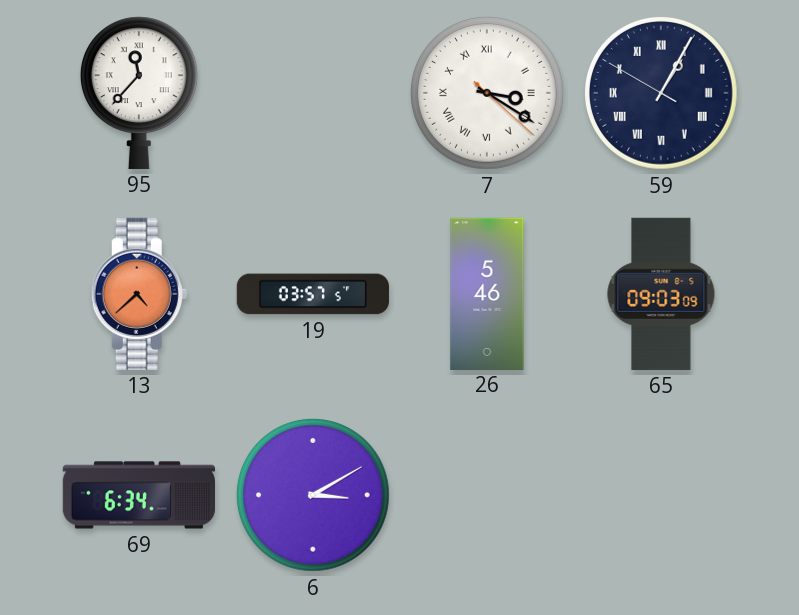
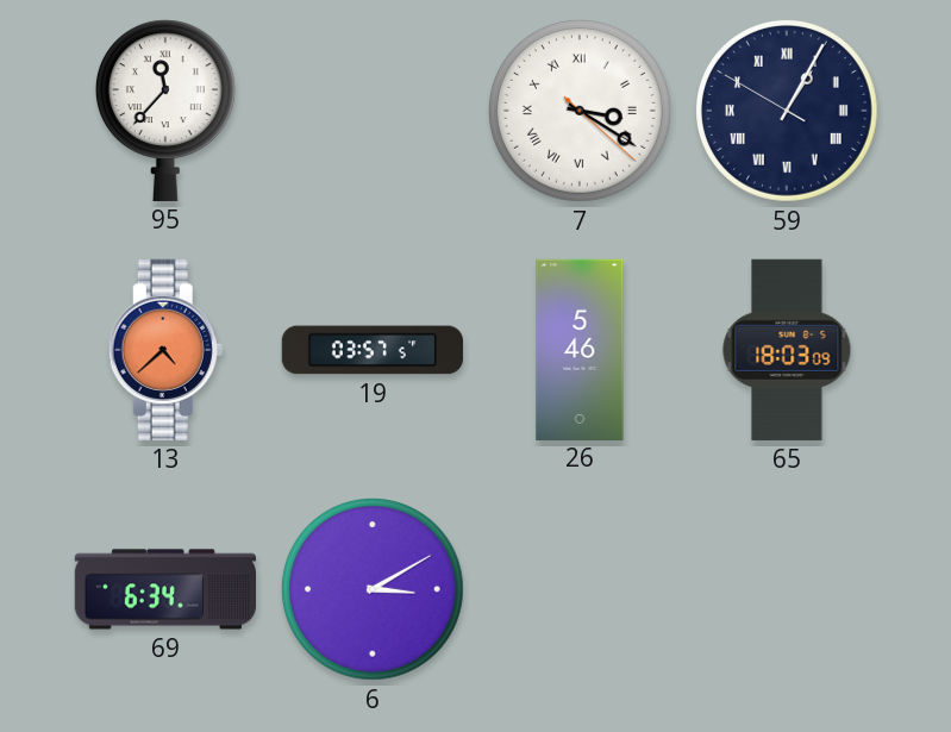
65: 09:03 -> 18:03
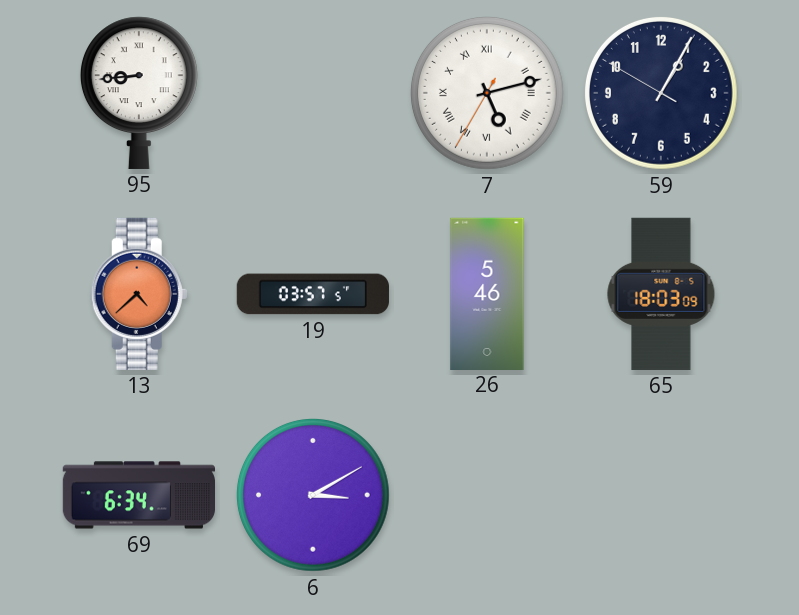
95: 11:37 -> 8:44
7: 3:20 -> 5:12
59 numerals: Roman -> Arabic
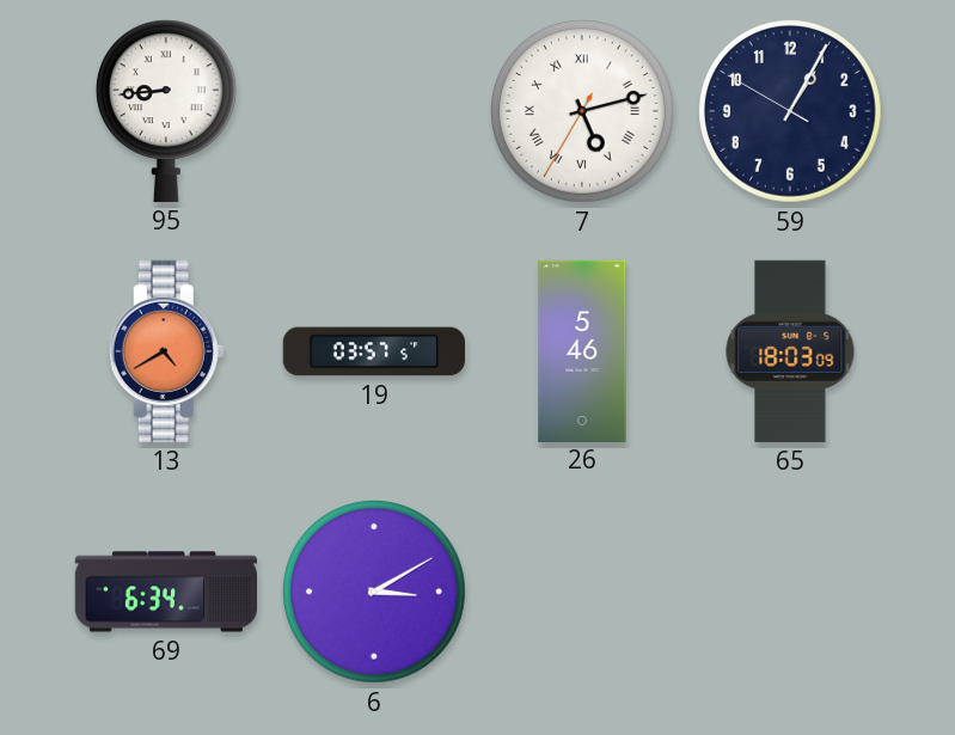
13: 4:38 -> 4:40
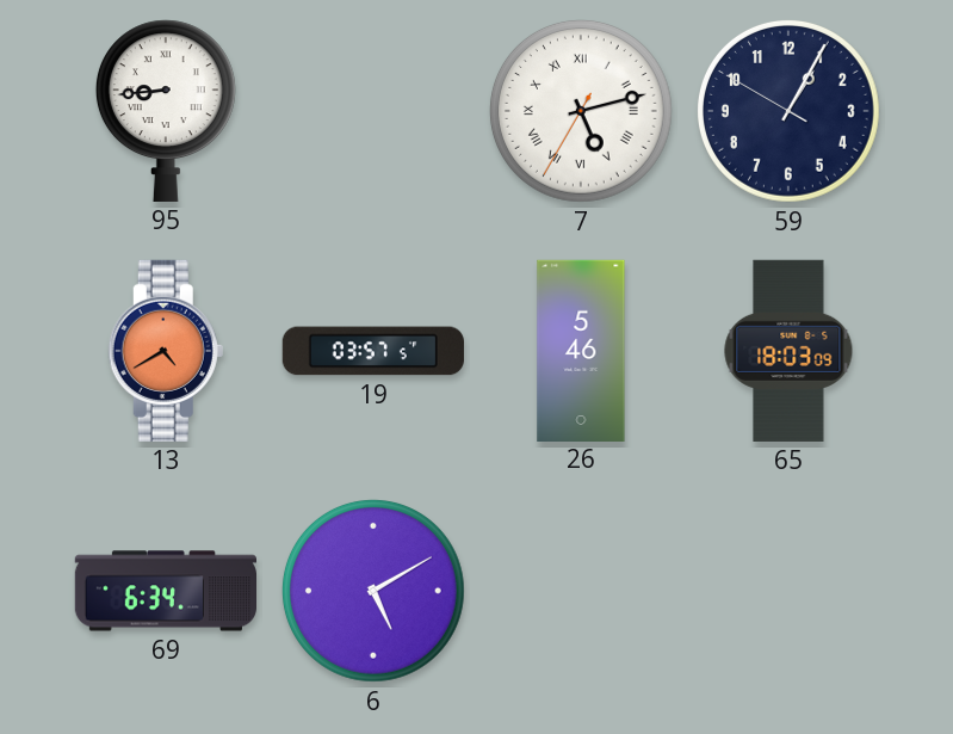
6: 3:10 -> 5:10
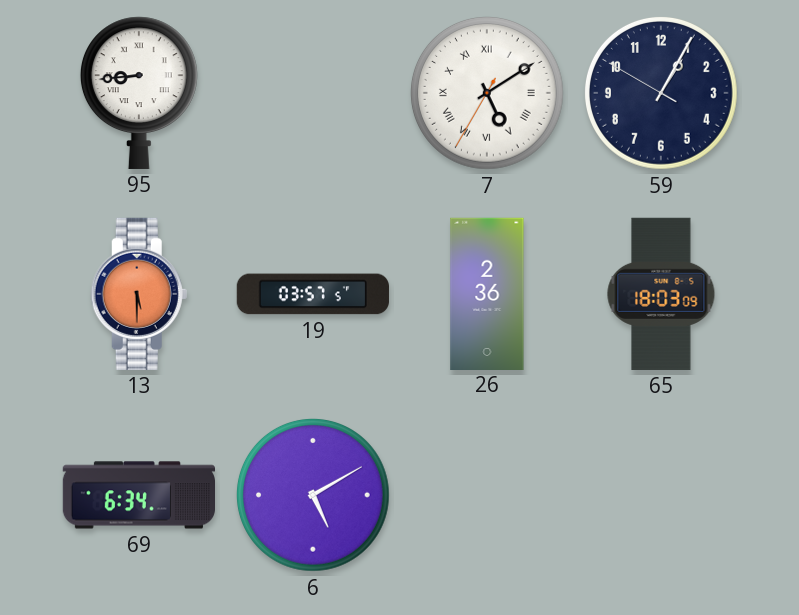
7: 5:12 -> 5:09
13: 4:40 -> 5:30
26: 5:46 -> 2:36
